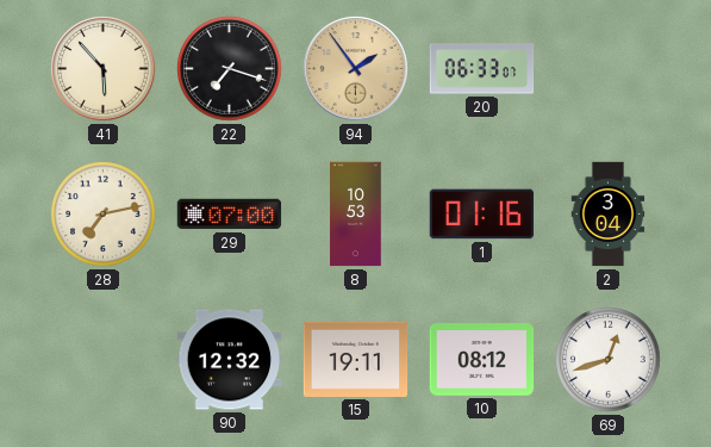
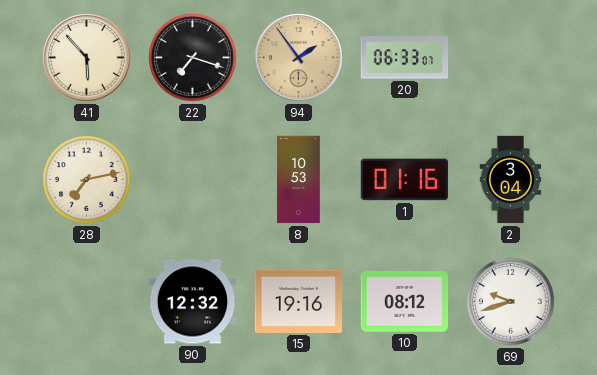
29: 07:00 -> none
15: 19:11 -> 19:16
69: 12:42 -> 9:42
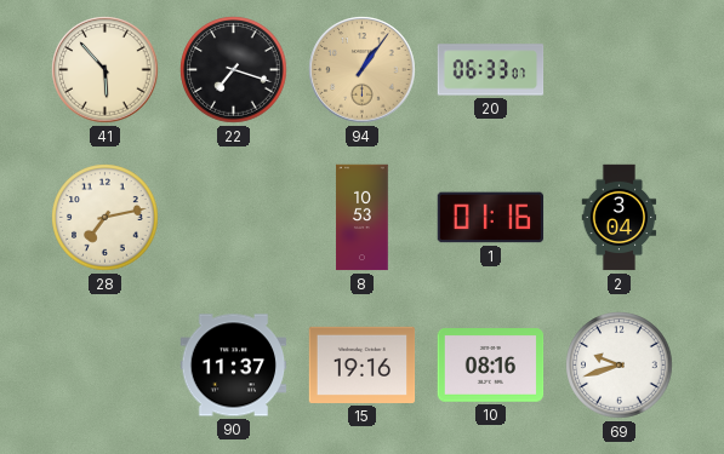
94: 1:54 -> 1:06
90: 12:32 -> 11:37
10: 08:12 -> 08:16
